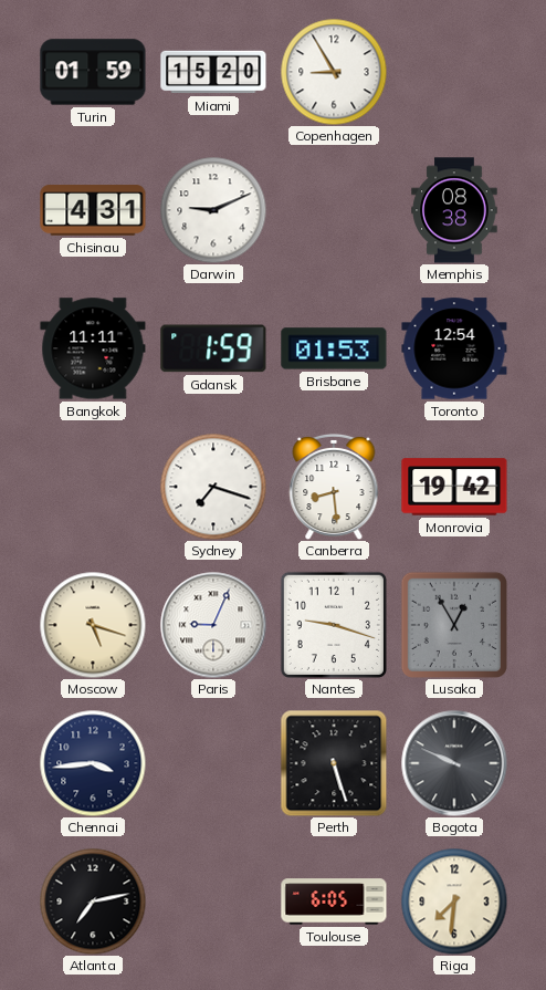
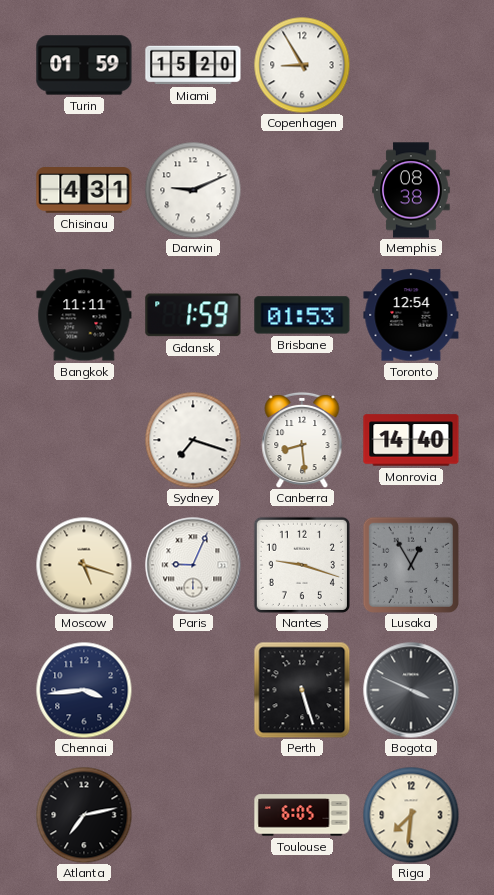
Monrovia: 19:42 -> 14:40
Bogota: 9:49 -> 3:49
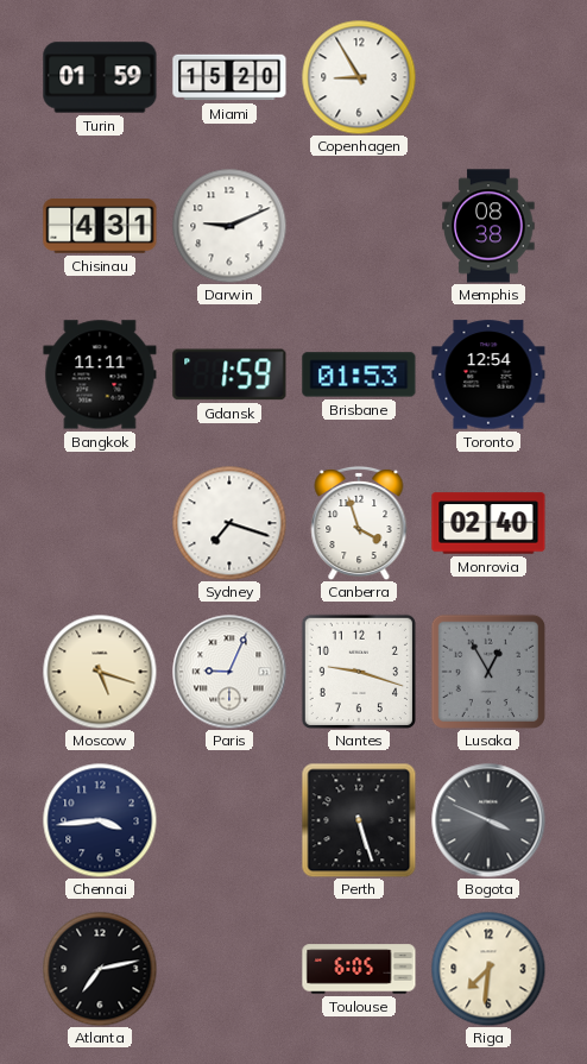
Canberra: 8:29 -> 3:57
Monrovia: 14:40 -> 02:40
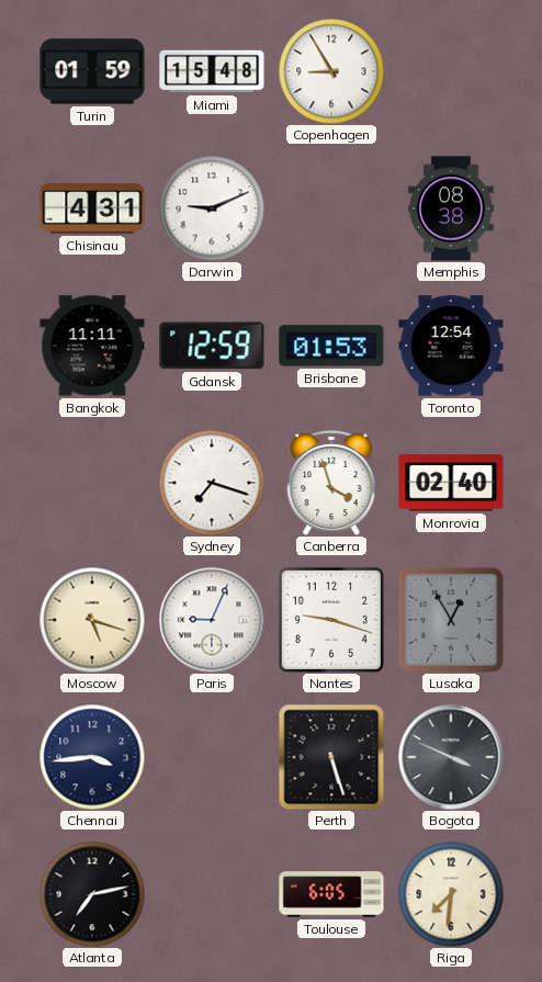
Miami: 15:20 -> 15:48
Gdansk: 1:59 -> 12:59
